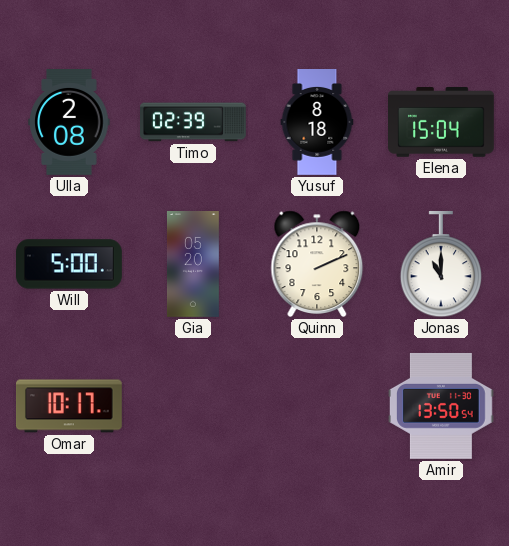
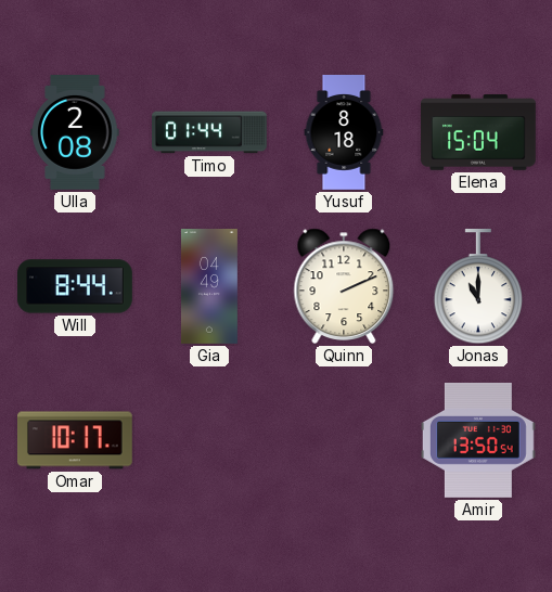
Timo: 02:39 -> 01:44
Will: 5:00 -> 8:44
Gia: 05:20 -> 04:49
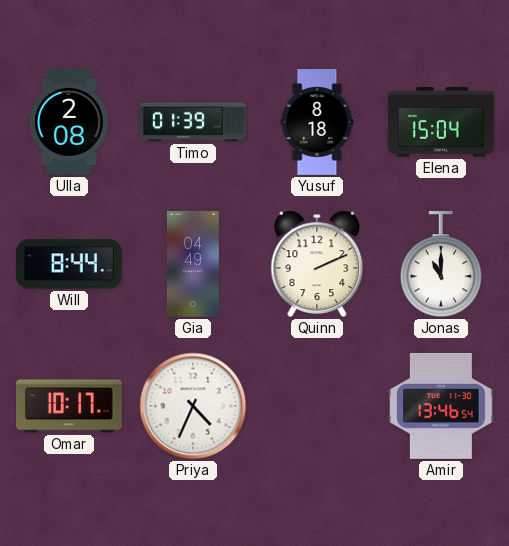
Timo: 01:44 -> 01:39
Priya: none -> 4:34
Amir: 13:50 -> 13:46
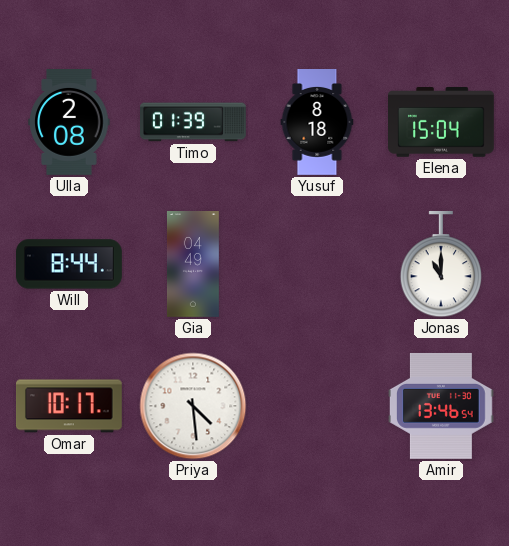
Quinn: 2:11 -> none
Priya: 4:34 -> 4:29
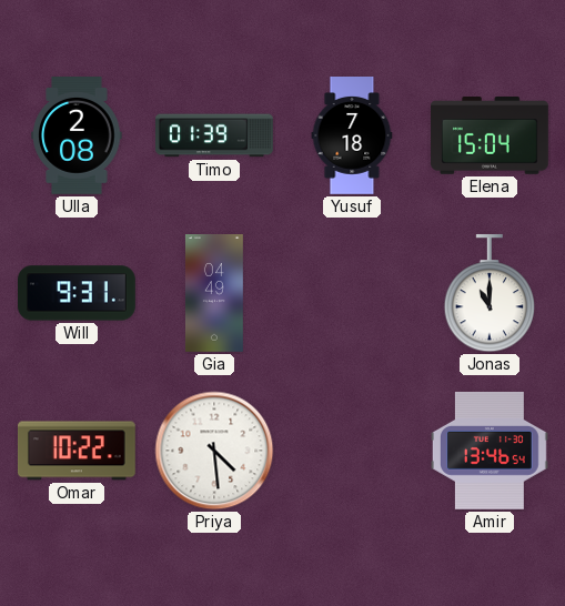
Yusuf: 8:18 -> 7:18
Will: 8:44 -> 9:31
Omar: 10:17 -> 10:22
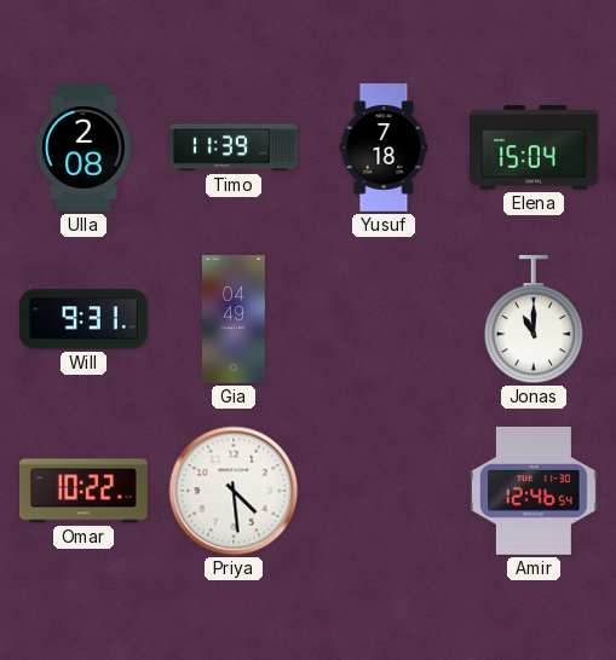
Timo: 01:39 -> 11:39
Amir: 13:46 -> 12:46
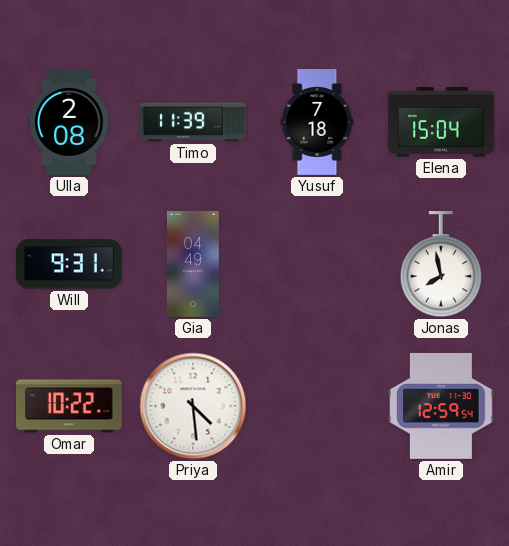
Jonas: 11:00 -> 7:58
Amir: 12:46 -> 12:59
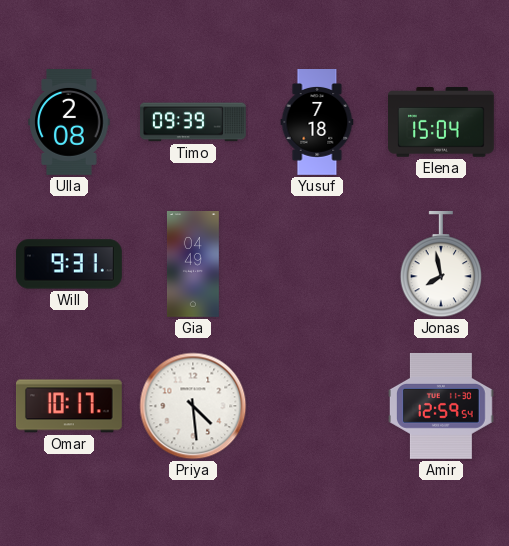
Timo: 11:39 -> 09:39
Omar: 10:22 -> 10:17
